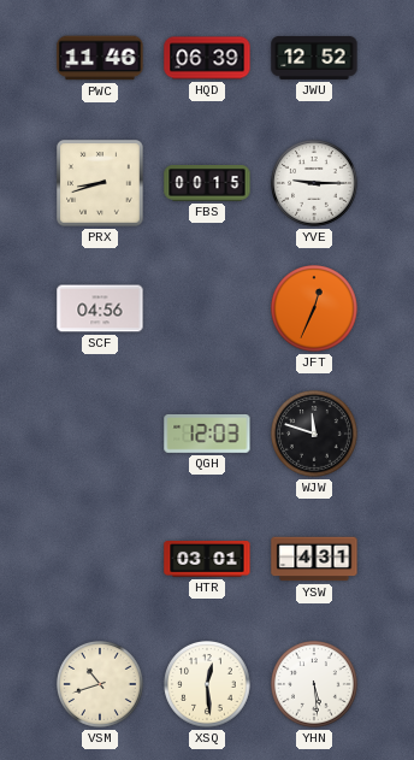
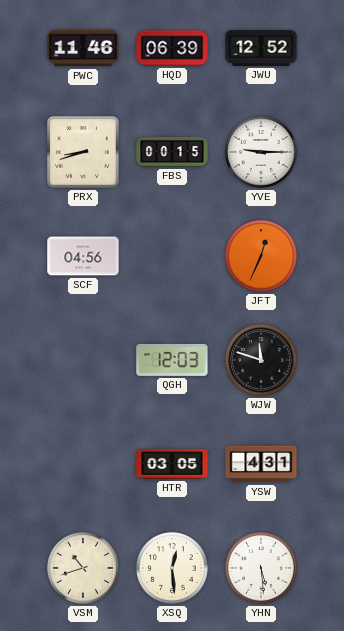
HTR: 03:01 -> 03:05
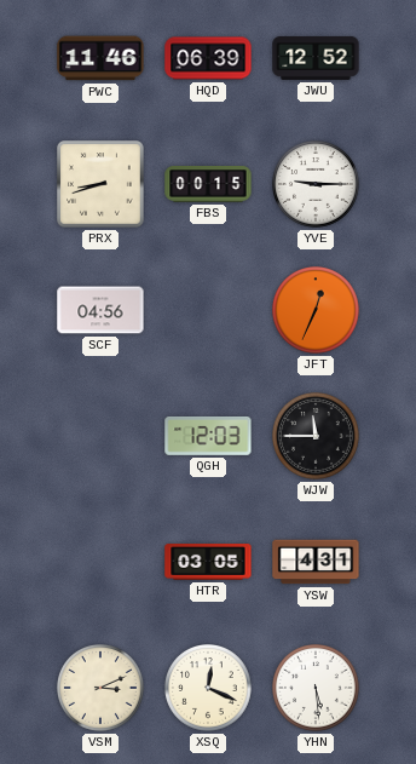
WJW: 11:48 -> 11:45
VSM: 10:42 -> 3:11
XSQ: 12:29 -> 12:19
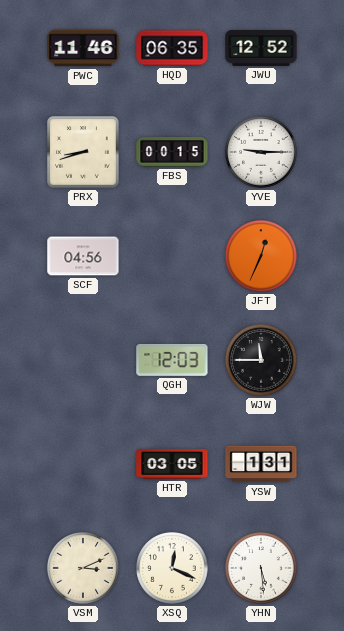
HQD: 06:39 -> 06:35
YSW: 4:31 -> 1:31
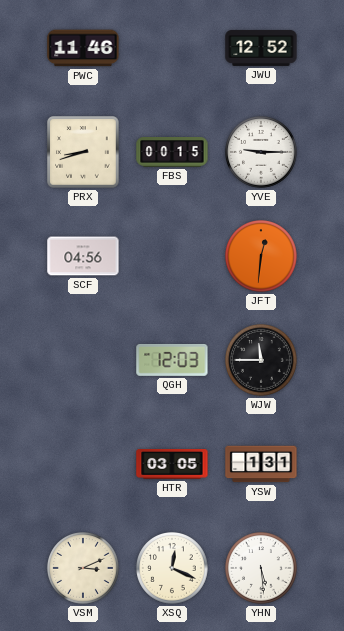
HQD: 06:35 -> none
JFT: 12:34 -> 12:31
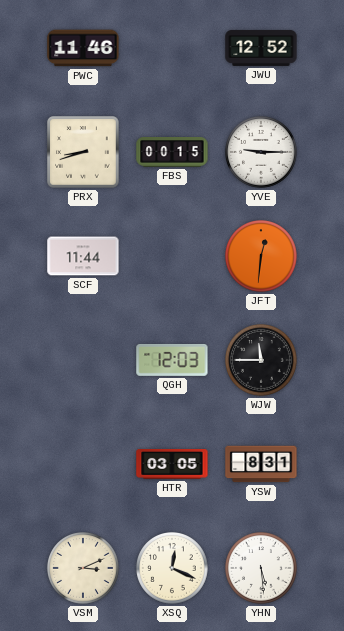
SCF: 04:56 -> 11:44
YSW: 1:31 -> 8:31
